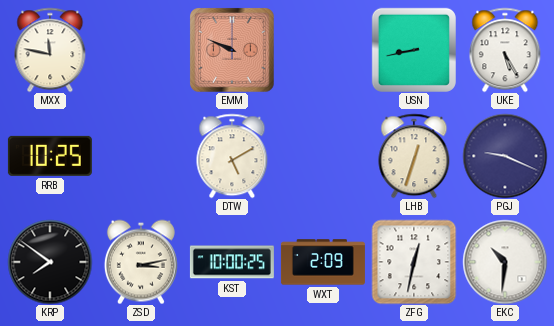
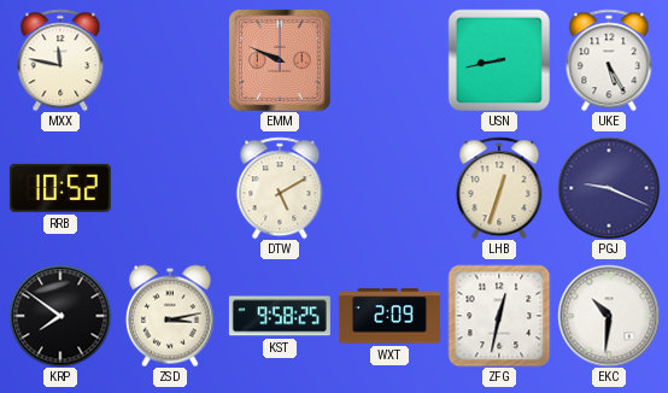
RRB: 10:25 -> 10:52
KST: 10:00 -> 9:58
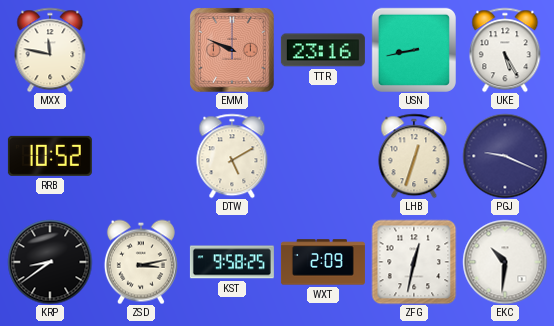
TTR: none -> 23:16
KRP: 7:51 -> 8:39
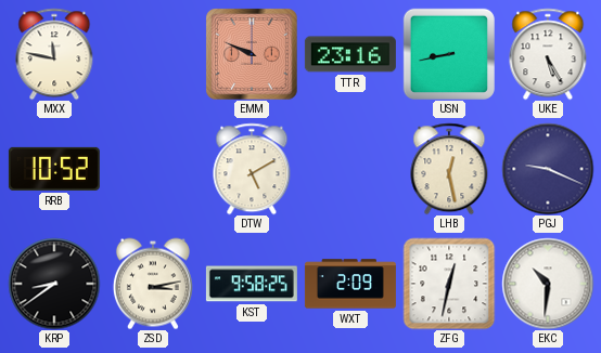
LHB: 12:33 -> 12:28
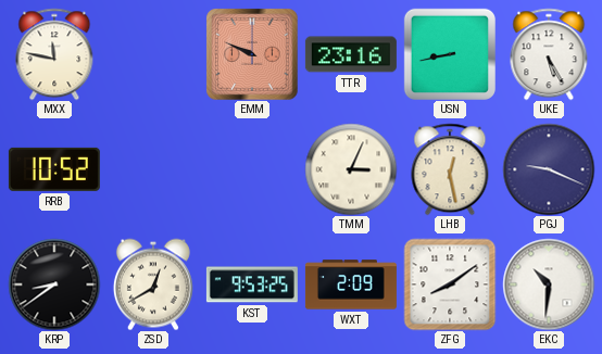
DTW: 5:10 -> none
TMM: none -> 3:04
ZSD: 3:13 -> 12:40
KST: 9:58 -> 9:53
ZFG: 12:32 -> 8:09
